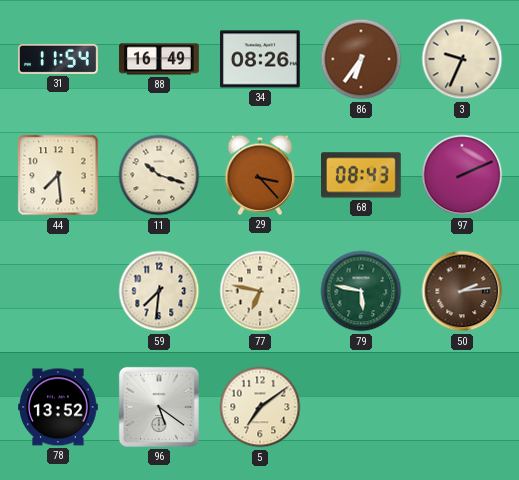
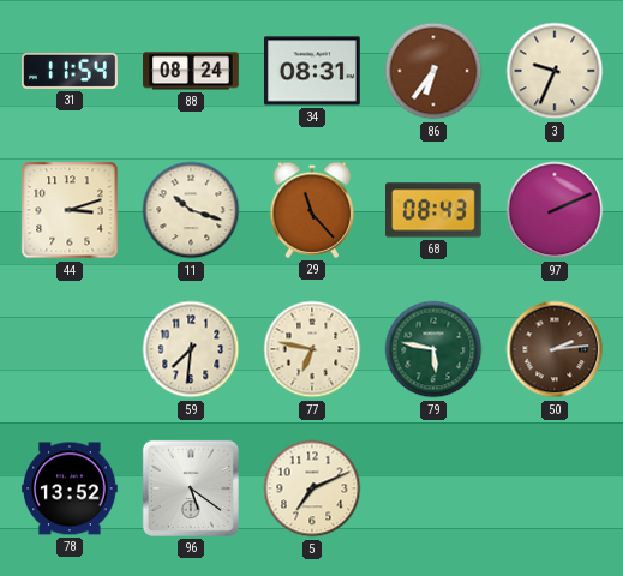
88: 16:49 -> 08:24
34: 08:26 -> 08:31
44: 7:29 -> 3:12
29: 3:23 -> 11:23
5: 7:09 -> 7:11
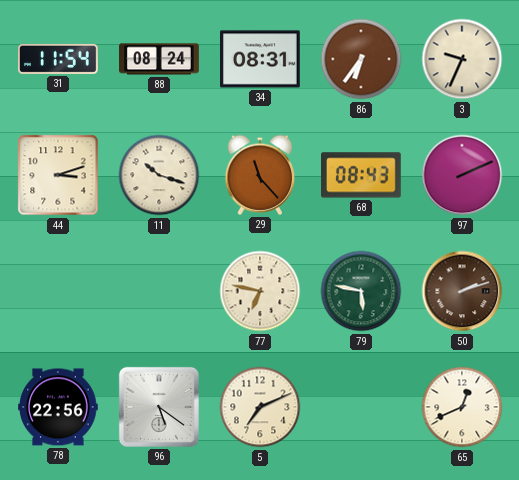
59: 7:31 -> none
50: 2:14 -> 2:12
78: 13:52 -> 22:56
65: none -> 12:41
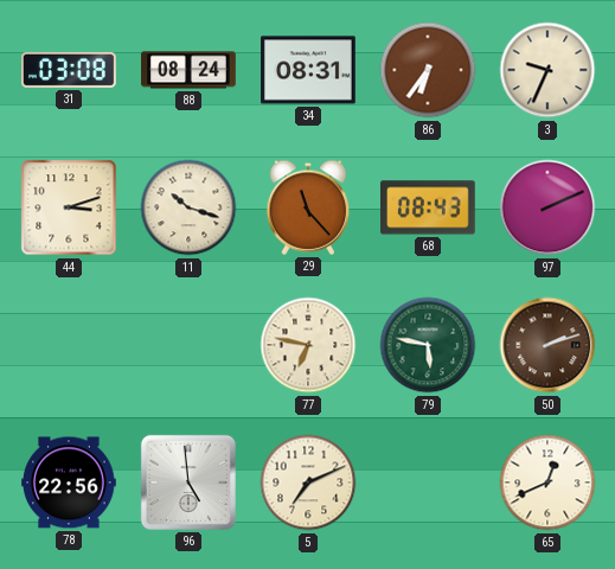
31: 11:54 -> 03:08
96: 5:21 -> 4:59
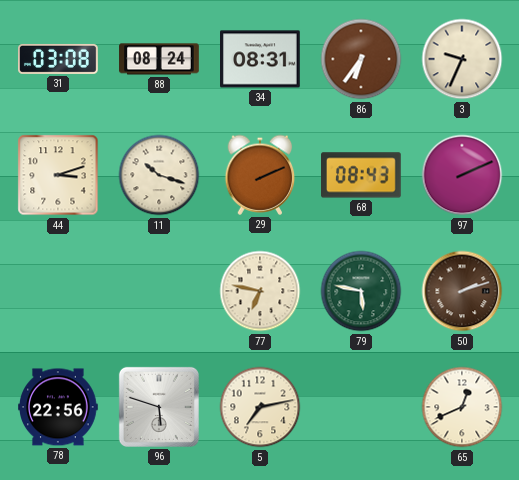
29: 11:23 -> 2:11
96: 4:59 -> 5:48
5: 7:11 -> 7:13
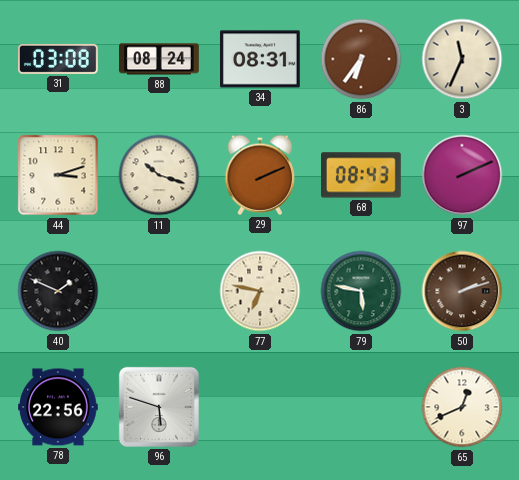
3: 9:34 -> 11:34
40: none -> 1:49
5: 7:13 -> none
